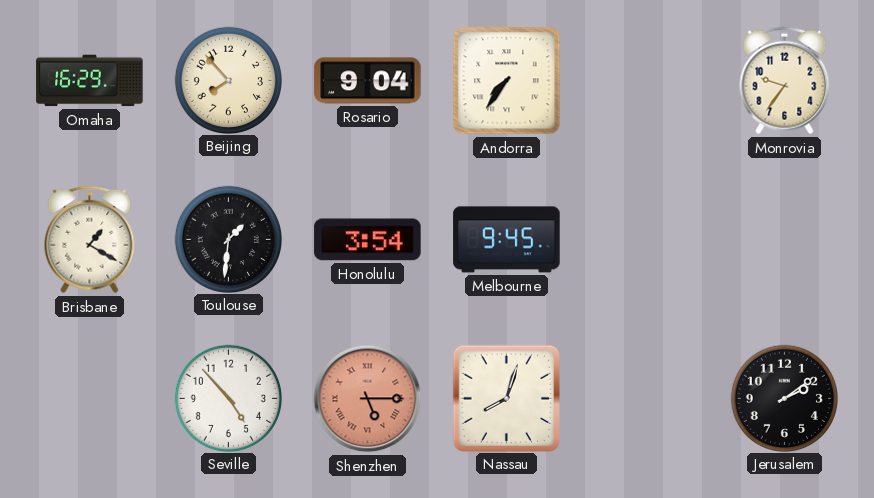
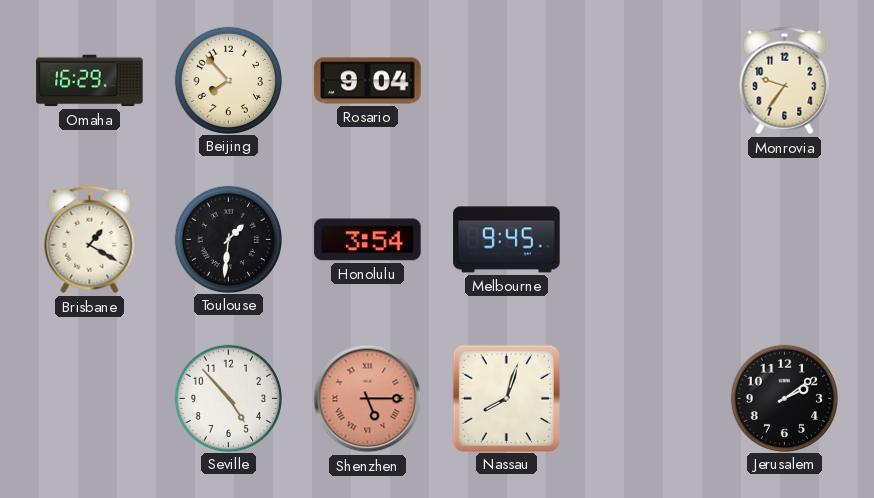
Andorra: 7:36 -> none
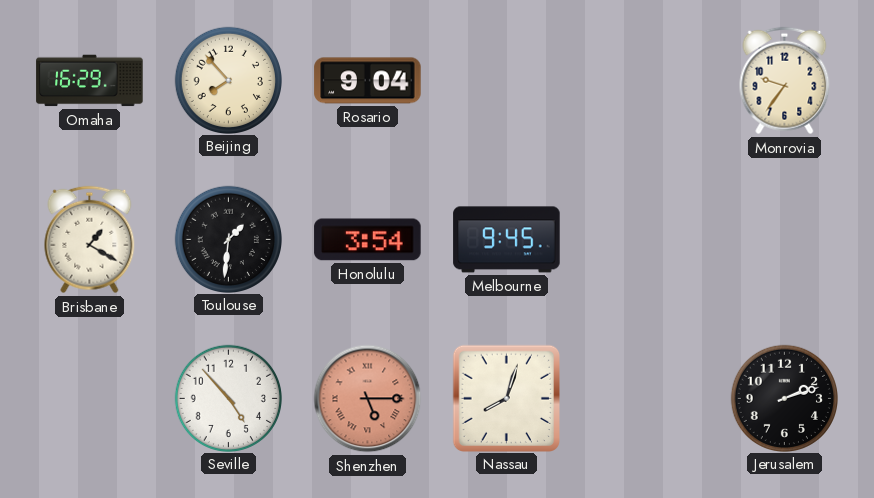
Jerusalem: 2:09 -> 2:12
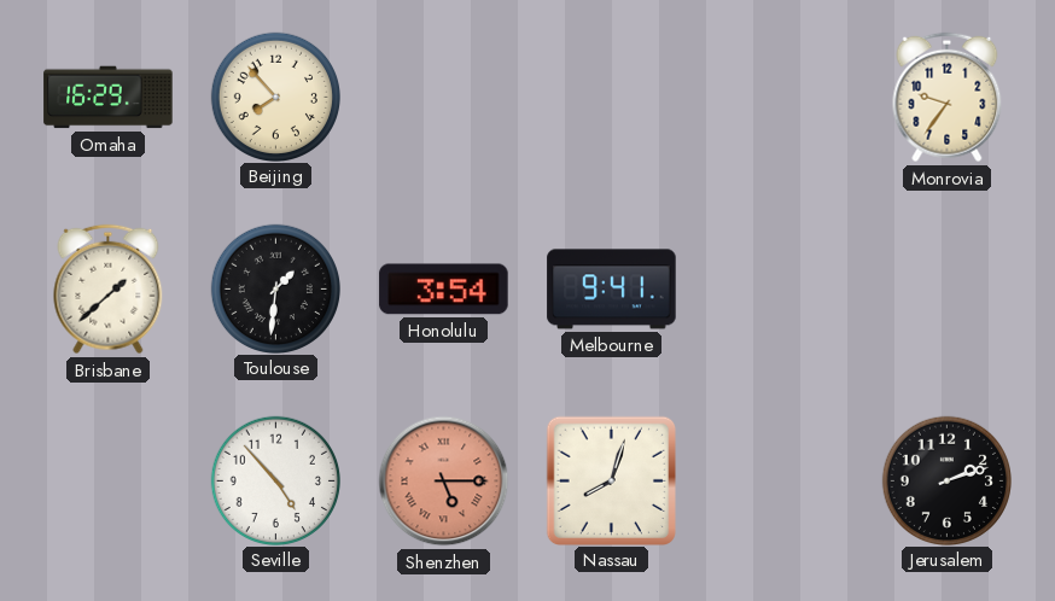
Rosario: 9:04 -> none
Brisbane: 1:20 -> 1:38
Melbourne: 9:45 -> 9:41
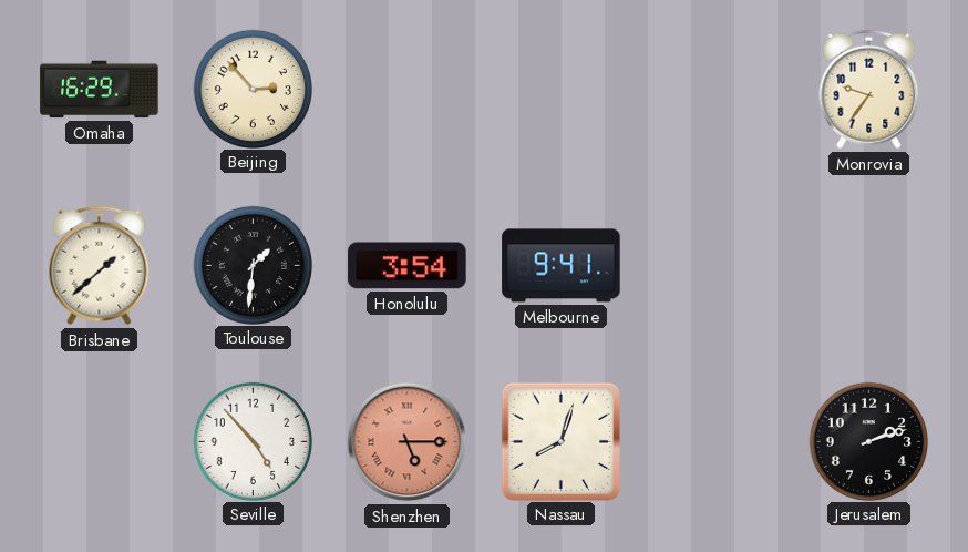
Beijing: 7:53 -> 2:53
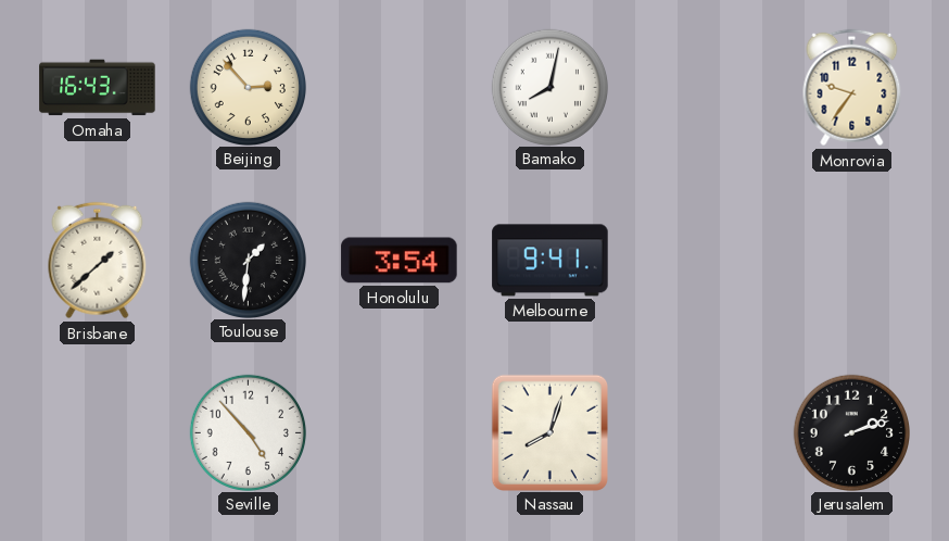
Omaha: 16:29 -> 16:43
Bamako: none -> 8:02
Shenzhen: 5:15 -> none
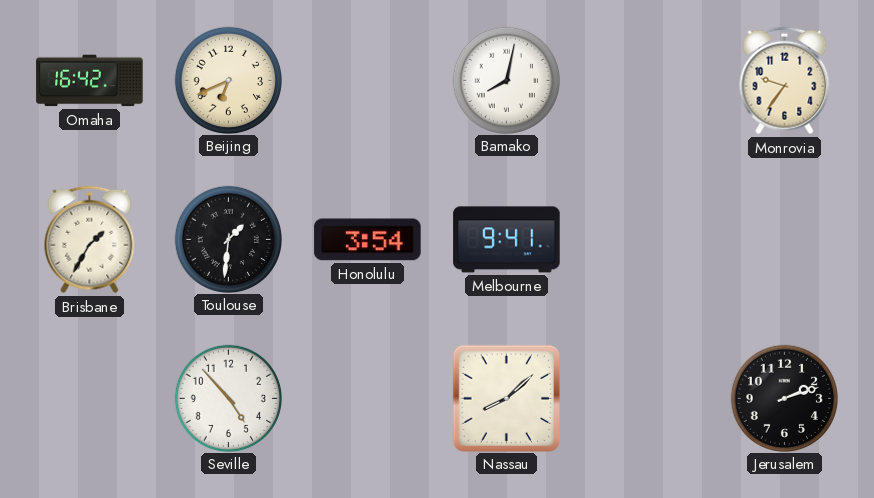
Omaha: 16:43 -> 16:42
Beijing: 2:53 -> 6:41
Brisbane: 1:38 -> 1:35
Nassau: 8:03 -> 8:08
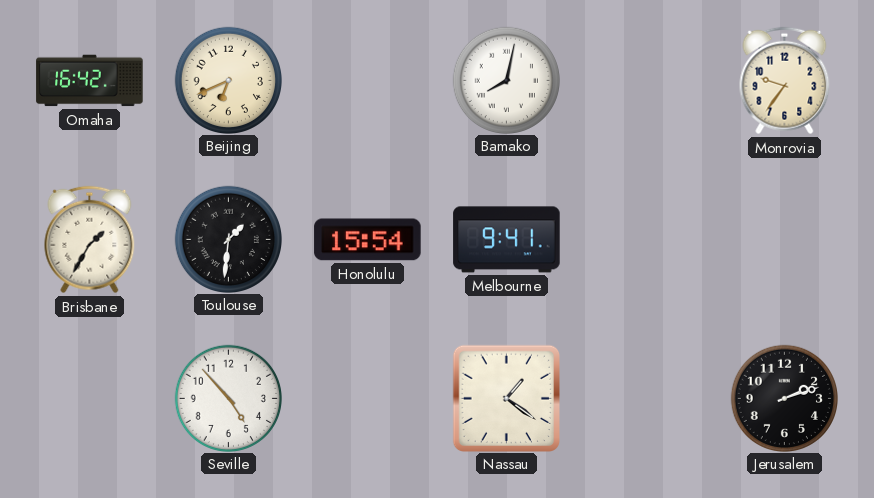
Honolulu: 3:54 -> 15:54
Nassau: 8:08 -> 1:21
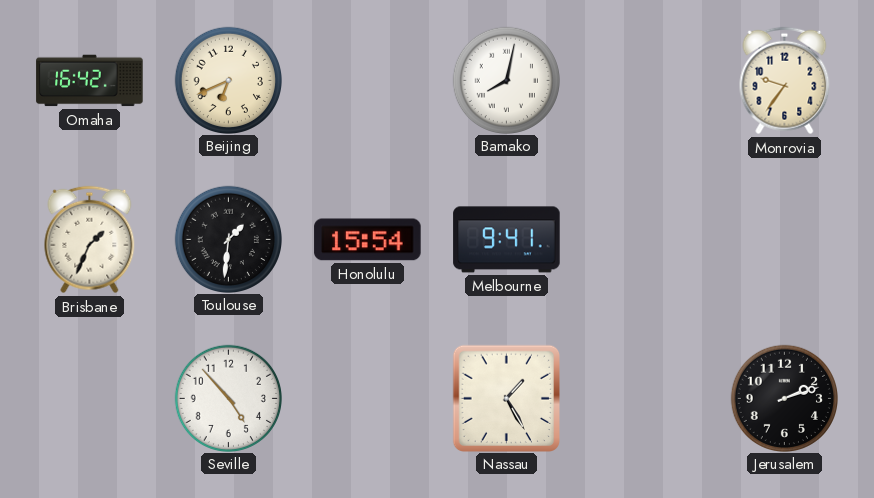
Brisbane: 1:35 -> 1:34
Nassau: 1:21 -> 1:25
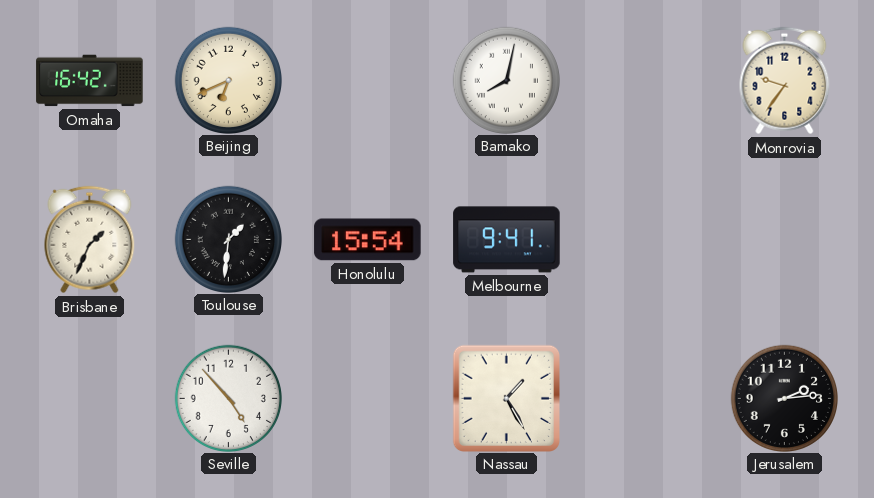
Jerusalem: 2:12 -> 2:14
